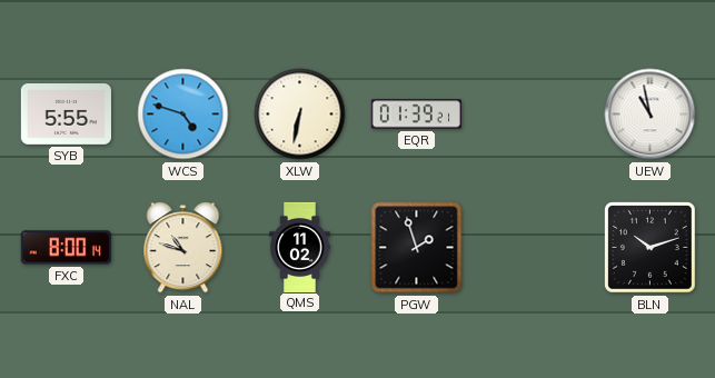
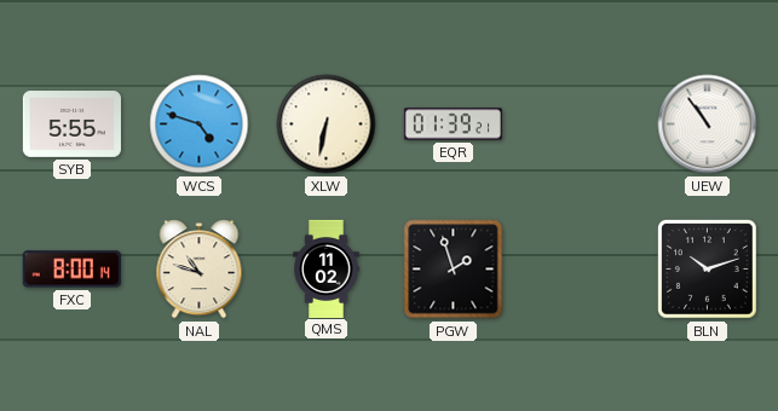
UEW: 10:58 -> 10:54
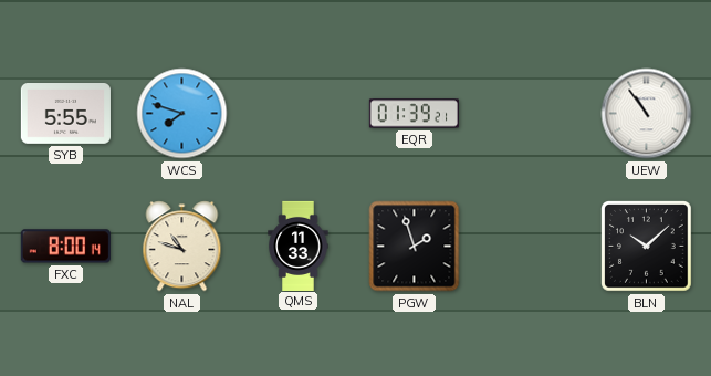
WCS: 4:48 -> 7:48
XLW: 6:32 -> none
QMS: 11:02 -> 11:33
BLN: 10:12 -> 10:08
